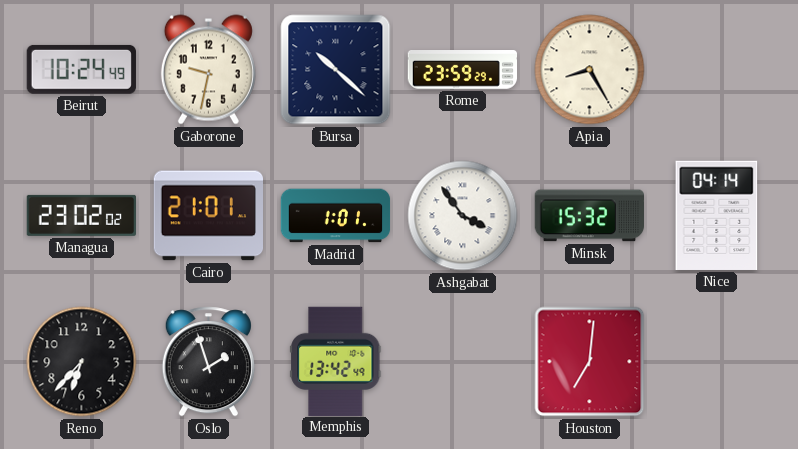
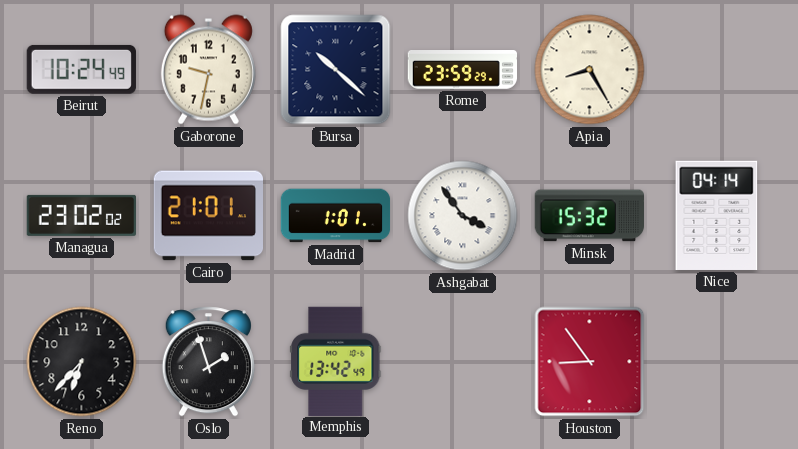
Houston: 7:01 -> 8:54
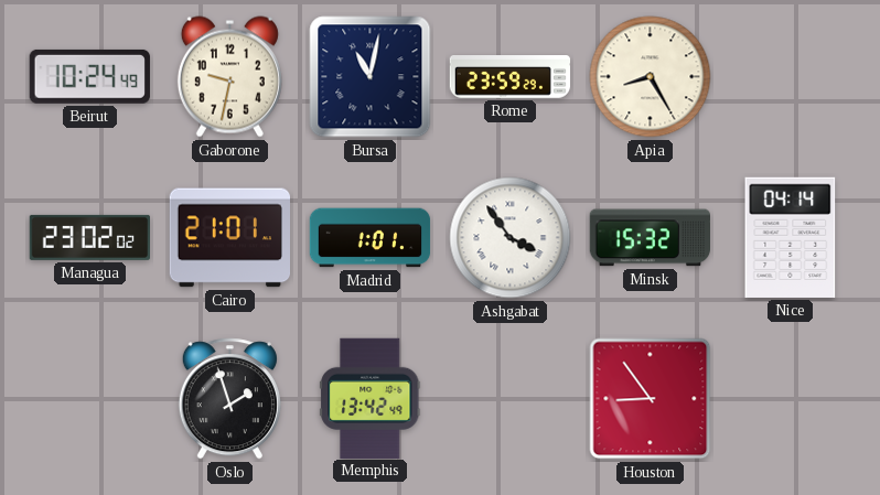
Bursa: 10:22 -> 11:02
Reno: 6:37 -> none
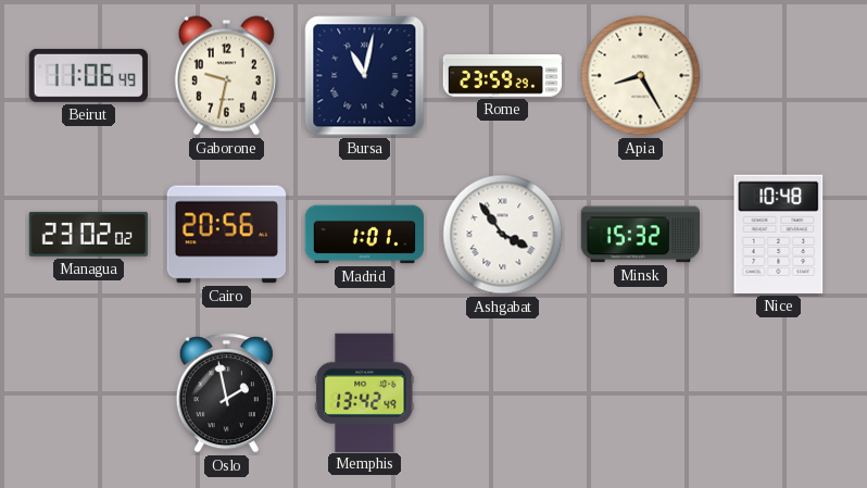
Beirut: 10:24 -> 11:06
Cairo: 21:01 -> 20:56
Nice: 04:14 -> 10:48
Oslo: 1:57 -> 1:58
Houston: 8:54 -> none
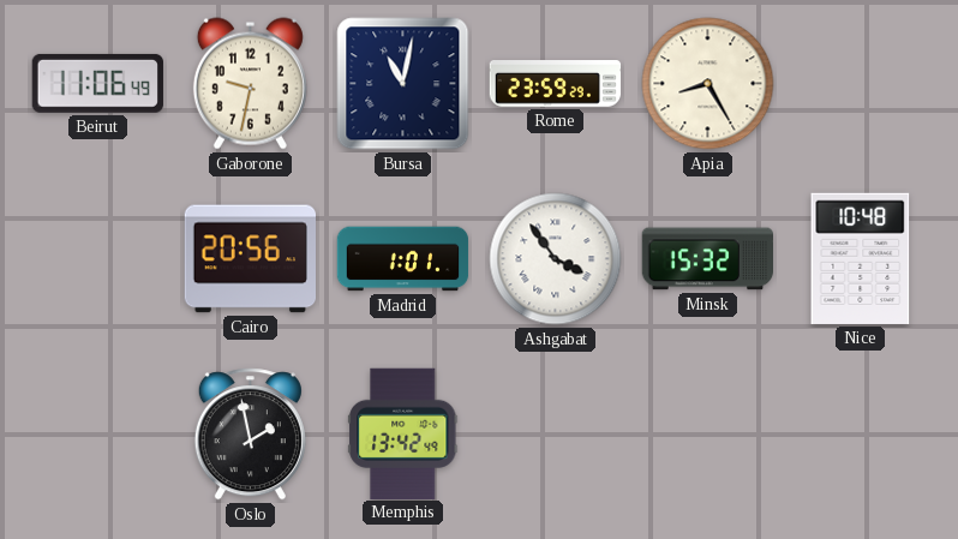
Managua: 23:02 -> none
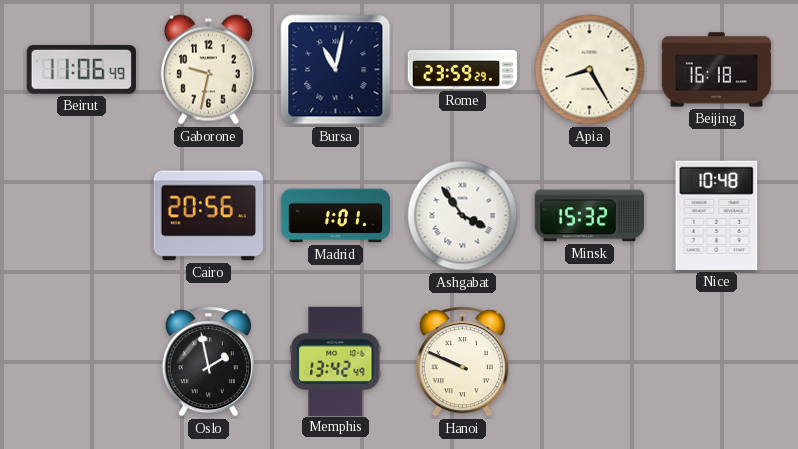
Beijing: none -> 16:18
Hanoi: none -> 9:49
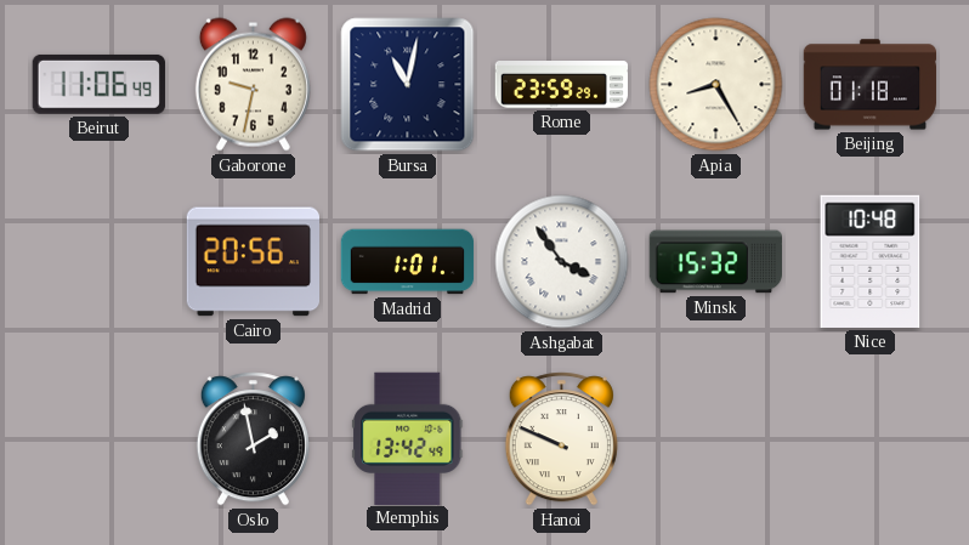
Beijing: 16:18 -> 01:18
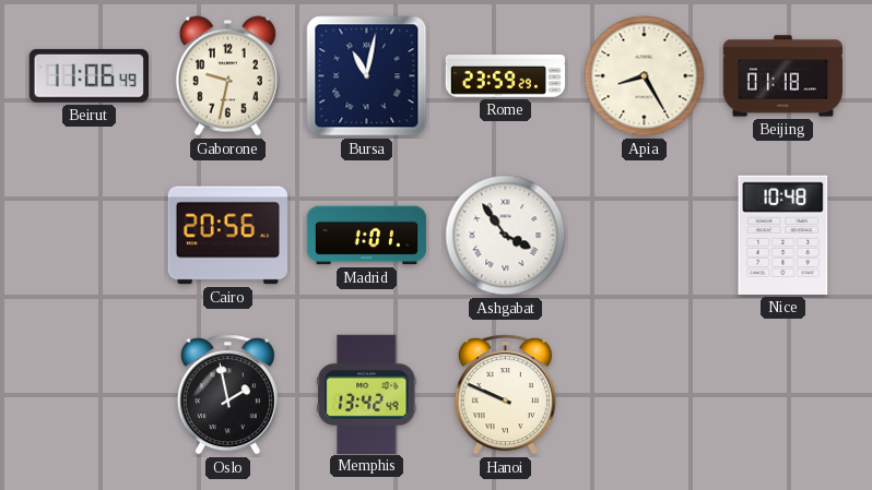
Minsk: 15:32 -> none
